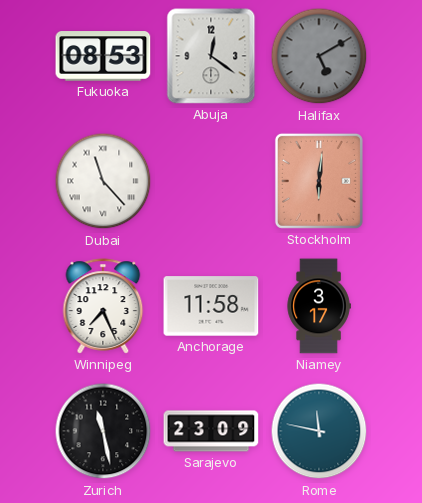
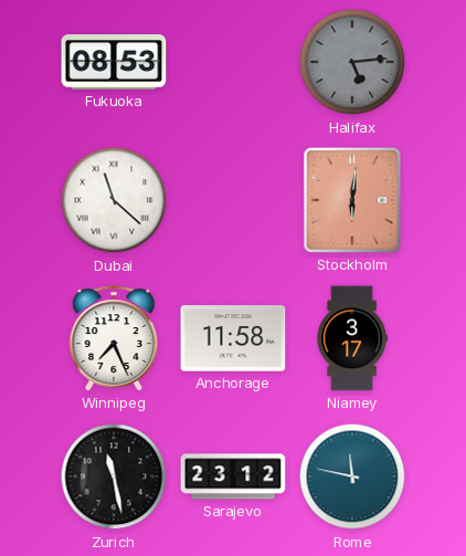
Abuja: 12:21 -> none
Halifax: 5:10 -> 5:14
Dubai: 11:23 -> 11:22
Sarajevo: 23:09 -> 23:12
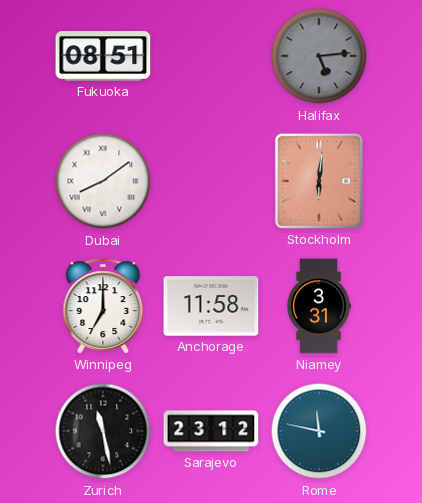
Fukuoka: 08:53 -> 08:51
Dubai: 11:22 -> 8:09
Winnipeg: 7:26 -> 7:00
Niamey: 3:17 -> 3:31
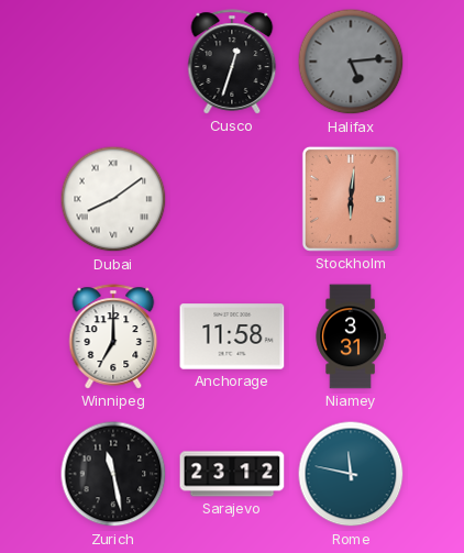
Fukuoka: 08:51 -> none
Cusco: none -> 12:33
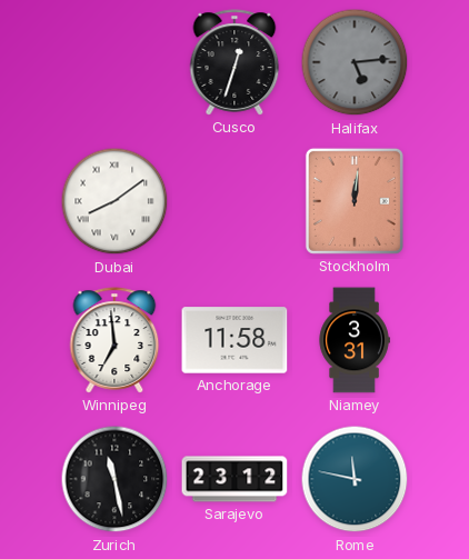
Stockholm: 6:01 -> 12:01
Winnipeg: 7:00 -> 6:59
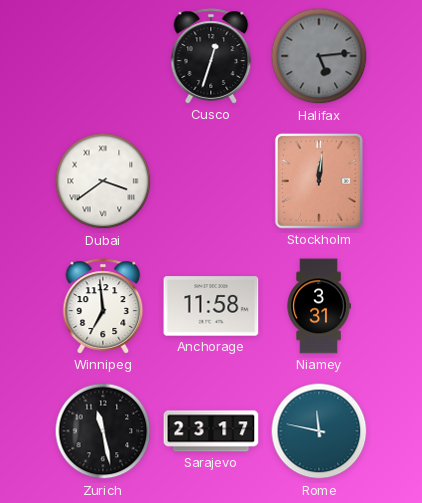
Dubai: 8:09 -> 3:39
Sarajevo: 23:12 -> 23:17
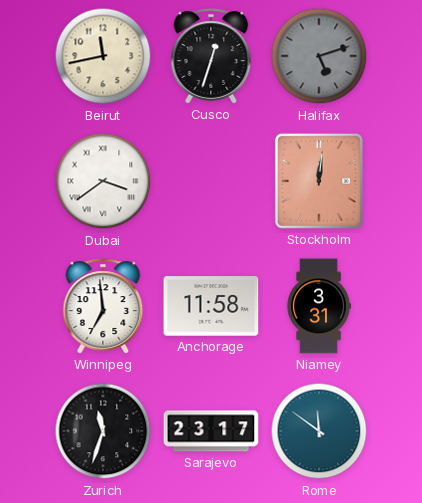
Beirut: none -> 11:43
Halifax: 5:14 -> 5:12
Zurich: 11:28 -> 11:33
Rome: 11:47 -> 11:51
